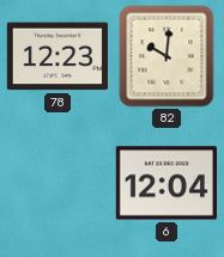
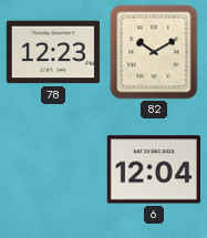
82: 10:01 -> 10:10
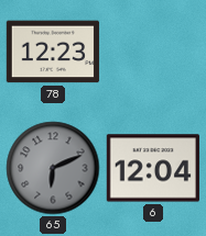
82: 10:10 -> none
65: none -> 6:11
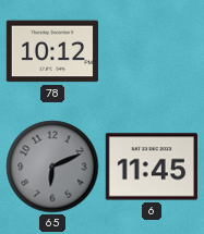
78: 12:23 -> 10:12
6: 12:04 -> 11:45
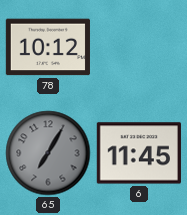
65: 6:11 -> 7:05
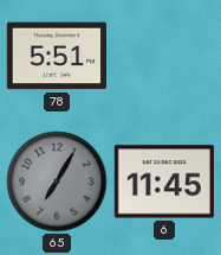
78: 10:12 -> 5:51
